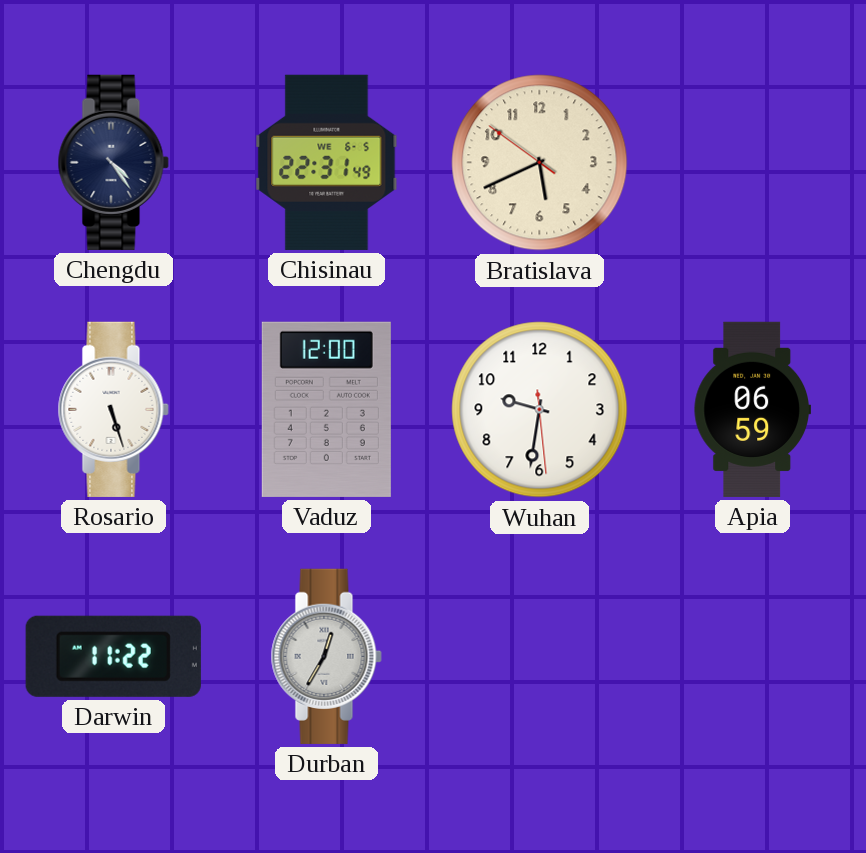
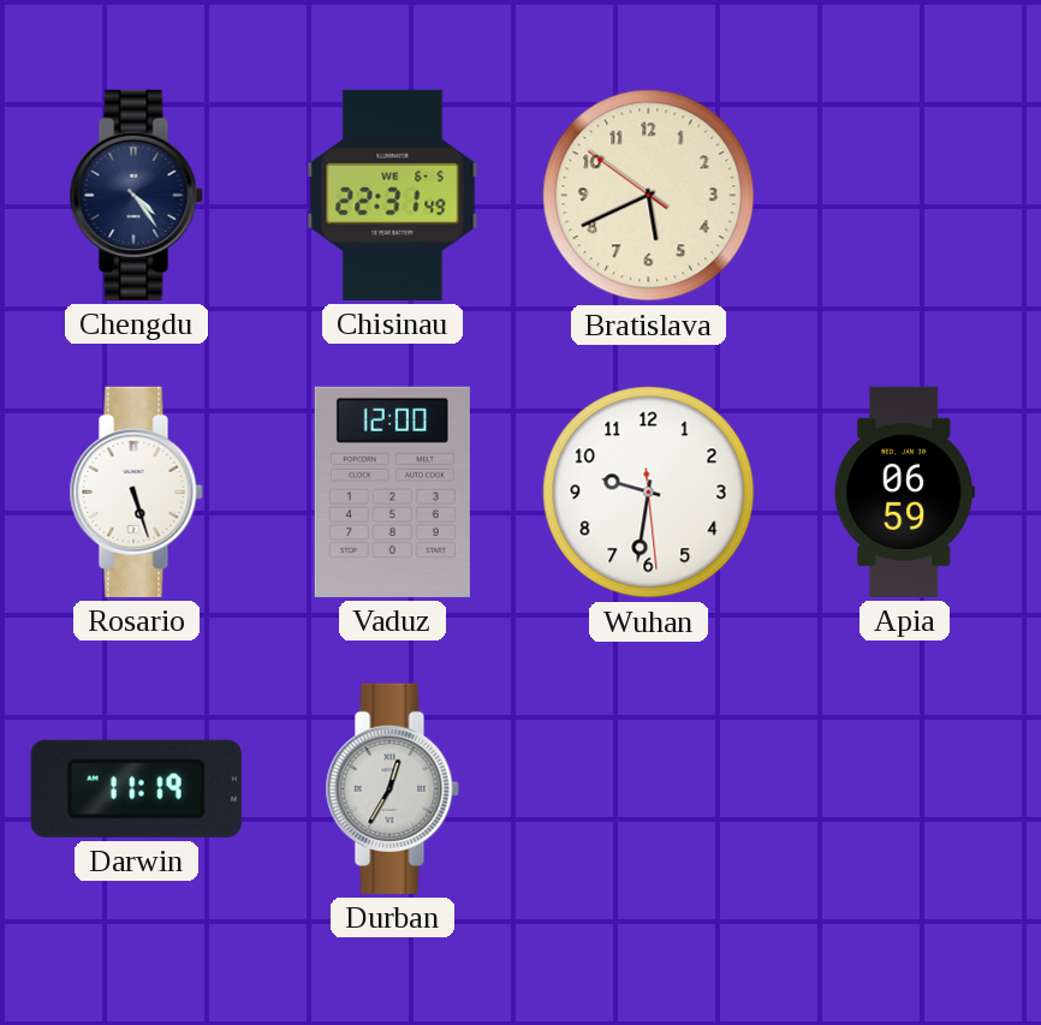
Darwin: 11:22 -> 11:19
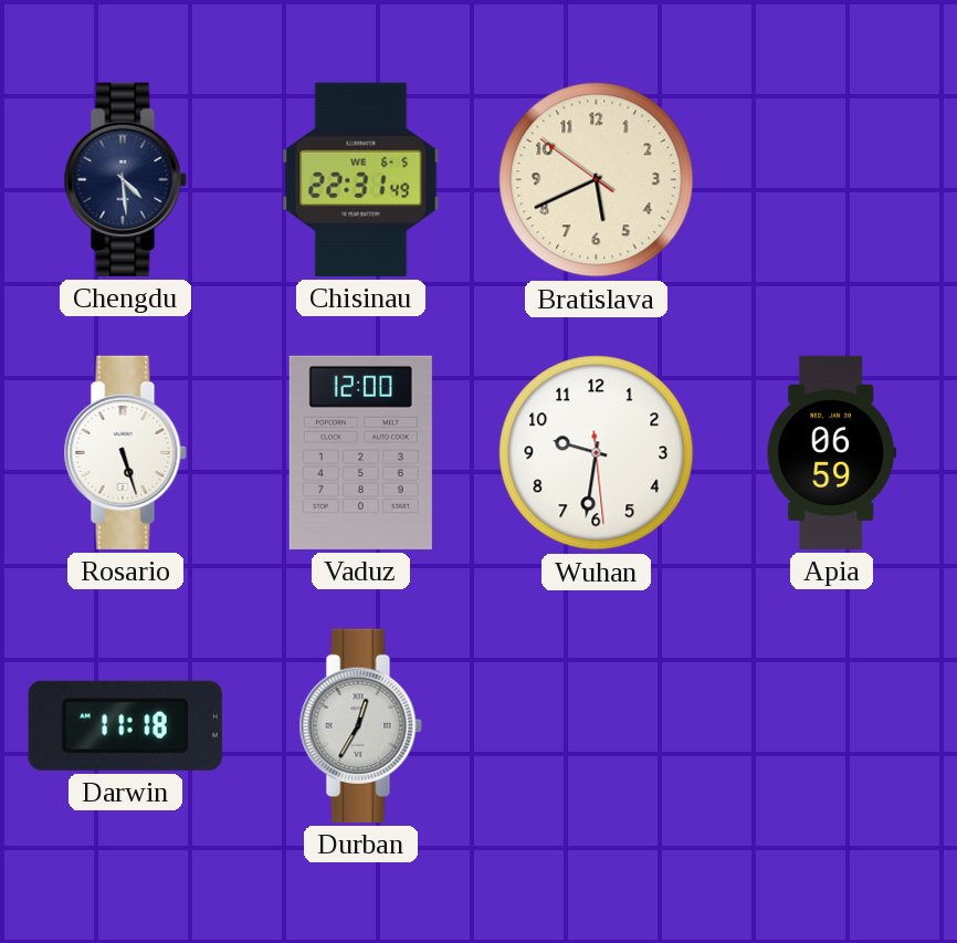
Chengdu: 4:24 -> 4:29
Darwin: 11:19 -> 11:18
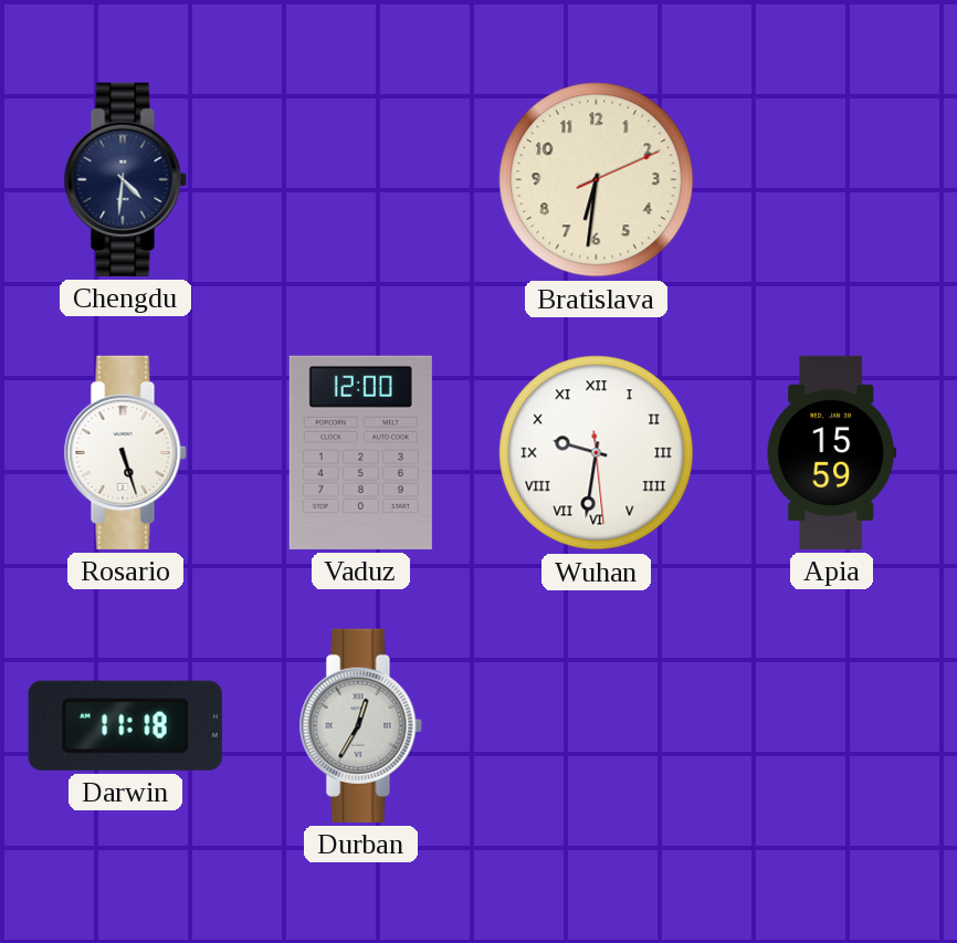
Chengdu: 4:29 -> 4:31
Chisinau: 22:31 -> none
Bratislava: 5:40 -> 6:31
Wuhan numerals: Arabic -> Roman
Apia: 06:59 -> 15:59
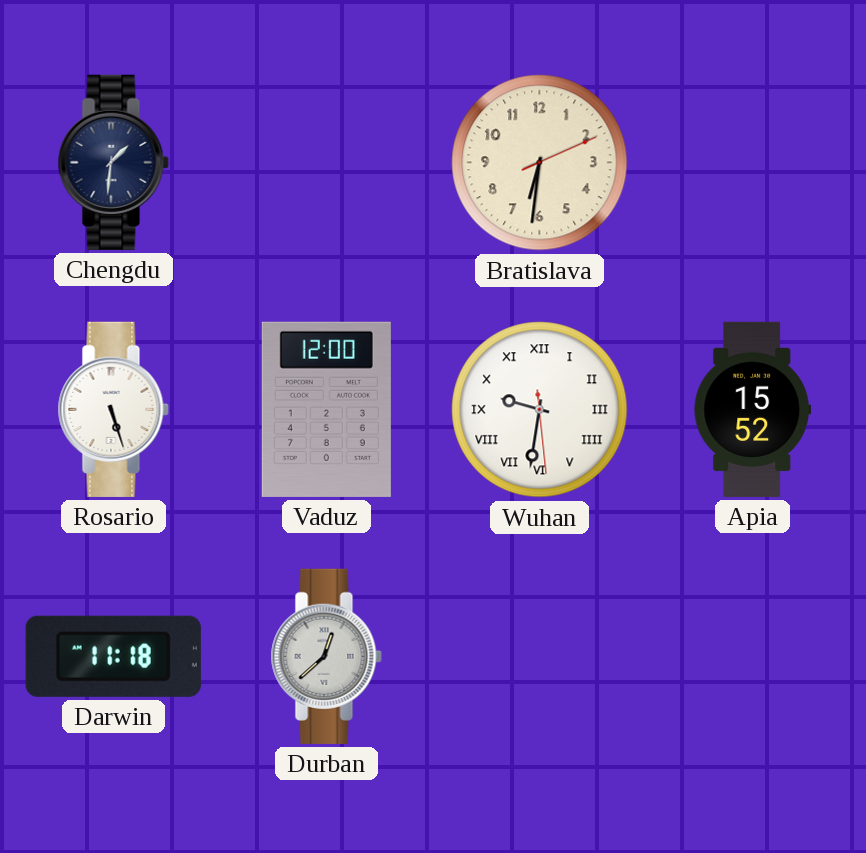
Chengdu: 4:31 -> 1:31
Apia: 15:59 -> 15:52
Durban: 12:35 -> 12:38
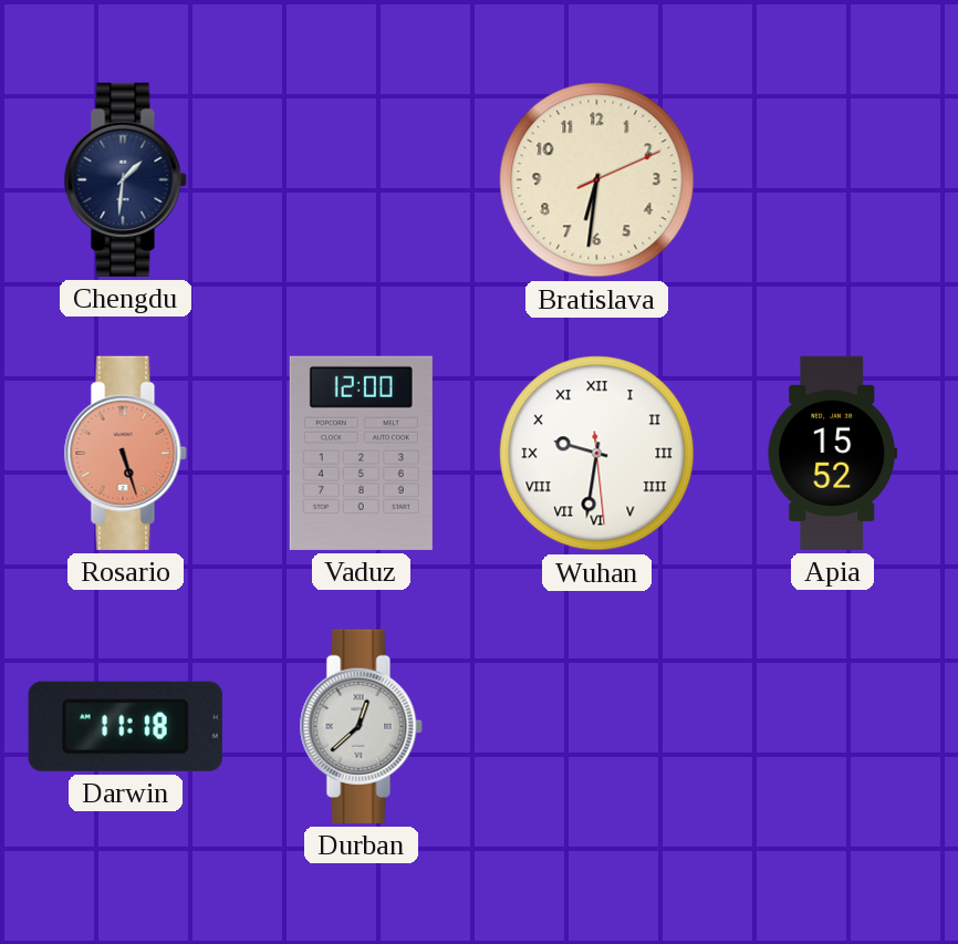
Rosario dial: white -> salmon
